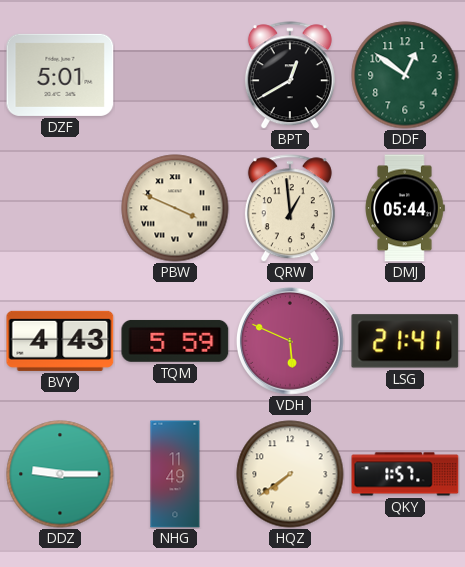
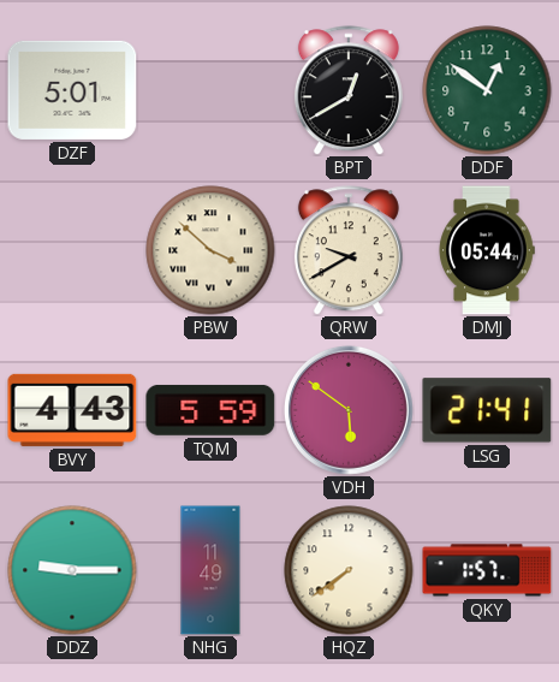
PBW: 3:49 -> 3:52
QRW: 12:59 -> 9:40
VDH: 5:49 -> 5:51
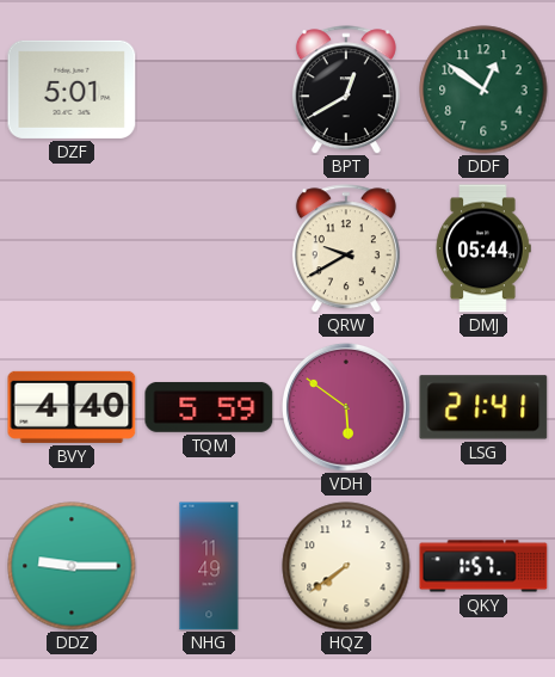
PBW: 3:52 -> none
BVY: 4:43 -> 4:40
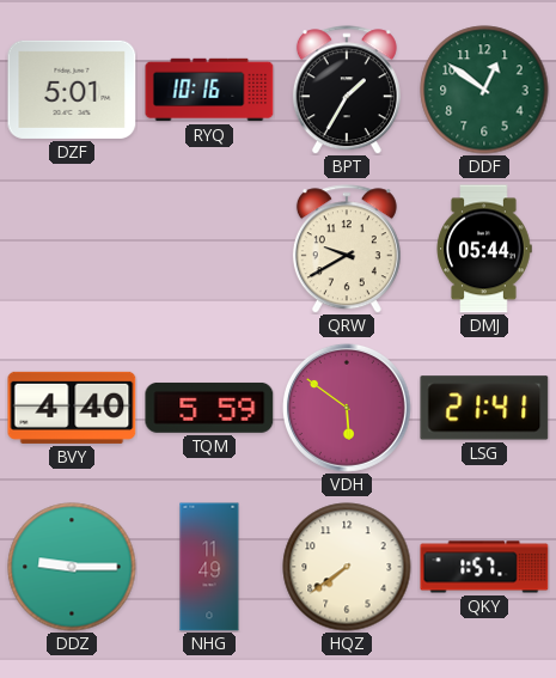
RYQ: none -> 10:16
BPT: 12:40 -> 1:35
